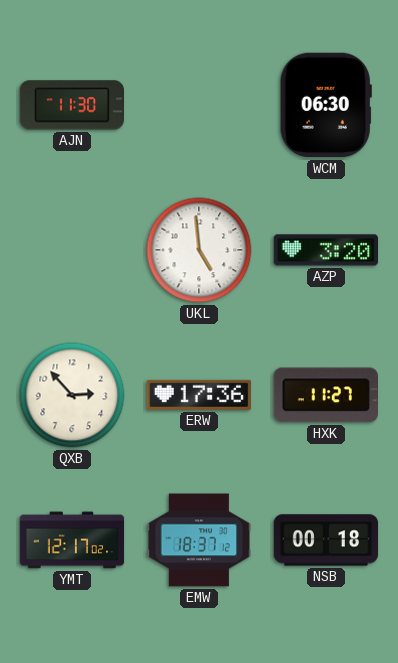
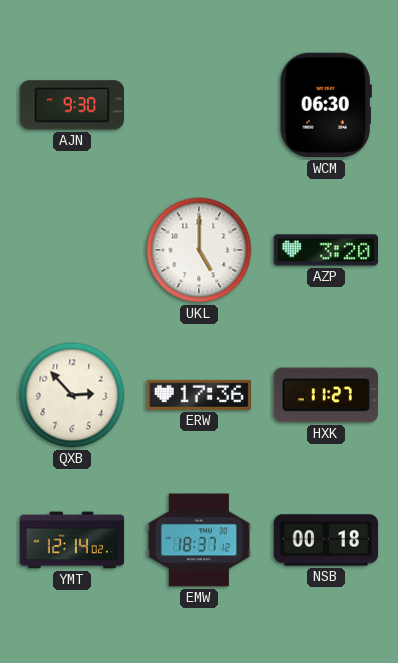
AJN: 11:30 -> 9:30
UKL: 4:59 -> 5:00
YMT: 12:17 -> 12:14
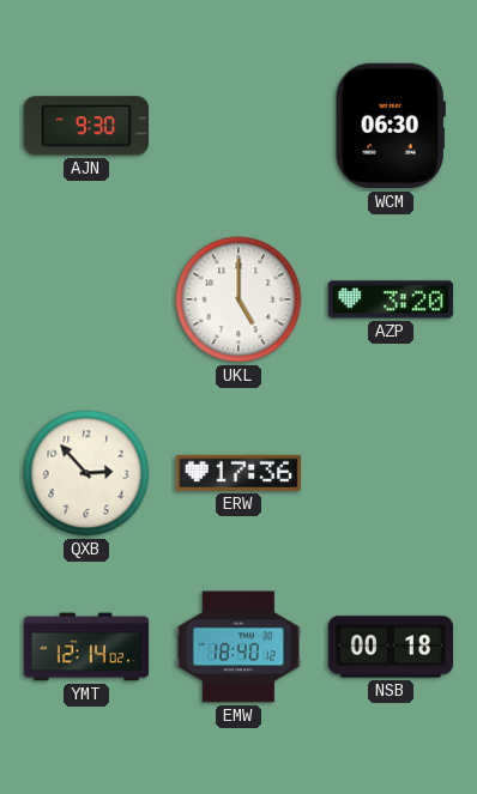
HXK: 11:27 -> none
EMW: 18:37 -> 18:40
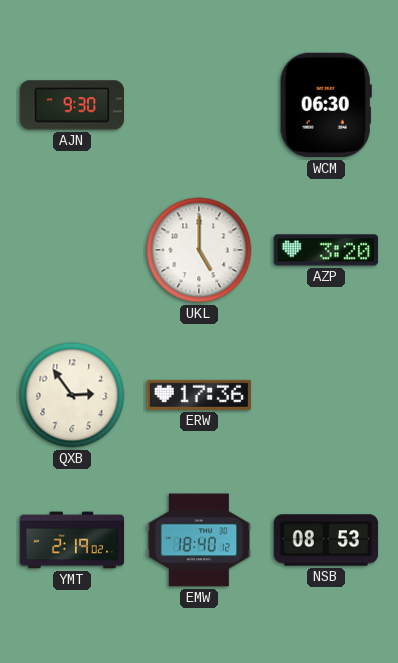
QXB: 2:53 -> 2:54
YMT: 12:14 -> 2:19
NSB: 00:18 -> 08:53
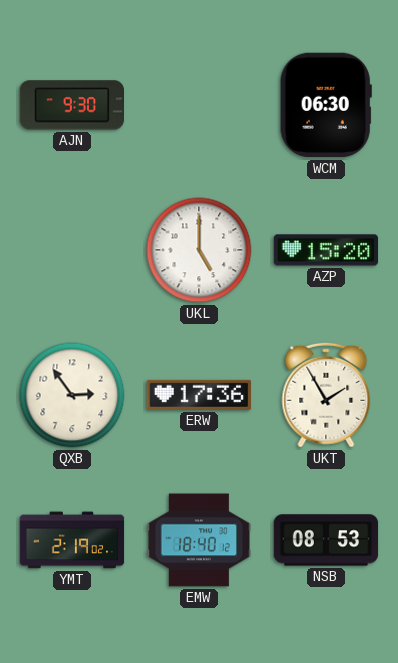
AZP: 3:20 -> 15:20
UKT: none -> 1:55
